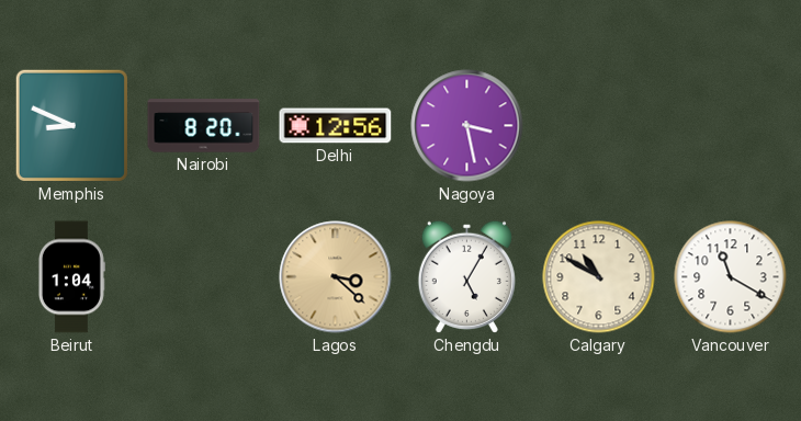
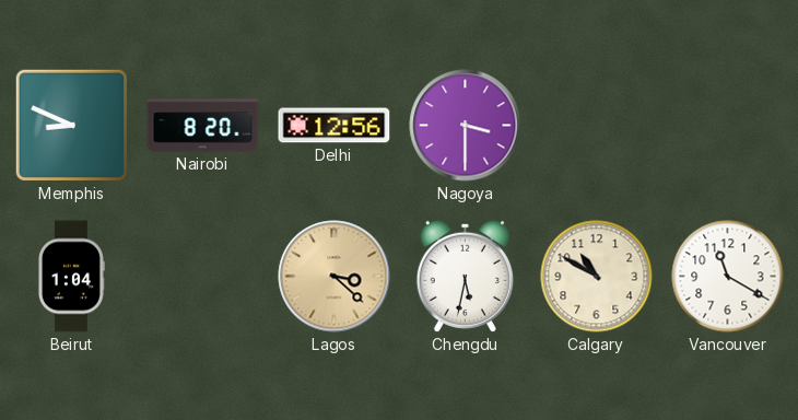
Nagoya: 3:28 -> 3:30
Chengdu: 5:05 -> 5:32
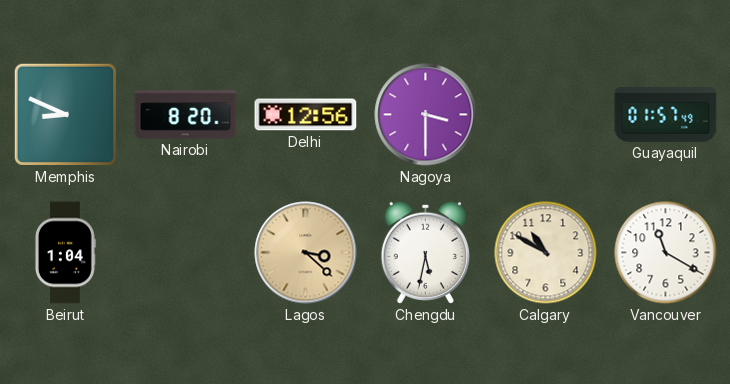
Guayaquil: none -> 01:57
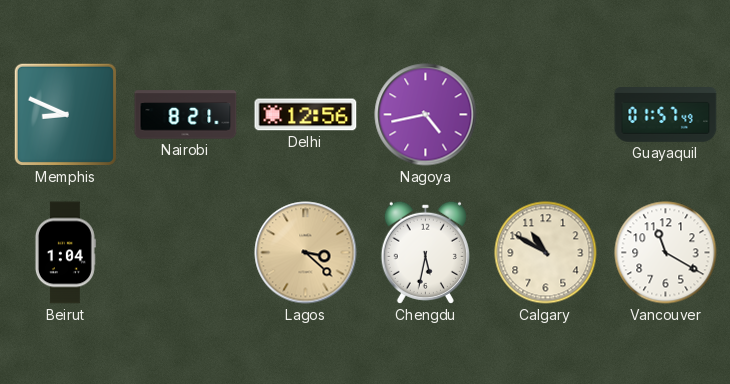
Nairobi: 8:20 -> 8:21
Nagoya: 3:30 -> 4:43
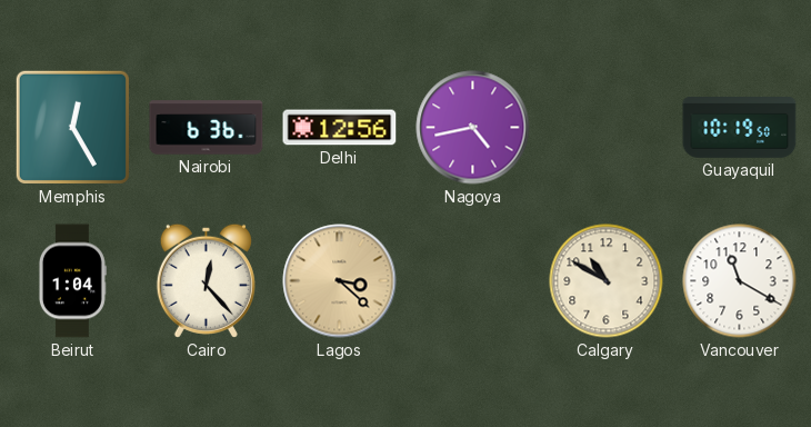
Memphis: 8:49 -> 12:25
Nairobi: 8:21 -> 6:36
Guayaquil: 01:57 -> 10:19
Cairo: none -> 12:23
Chengdu: 5:32 -> none
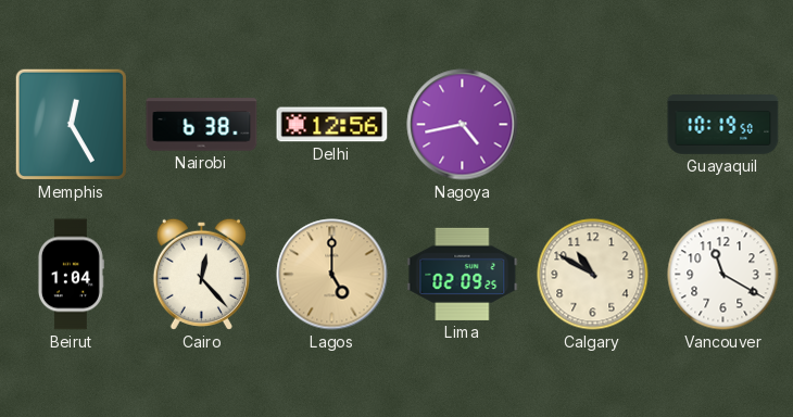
Nairobi: 6:36 -> 6:38
Lagos: 3:22 -> 5:00
Lima: none -> 02:09
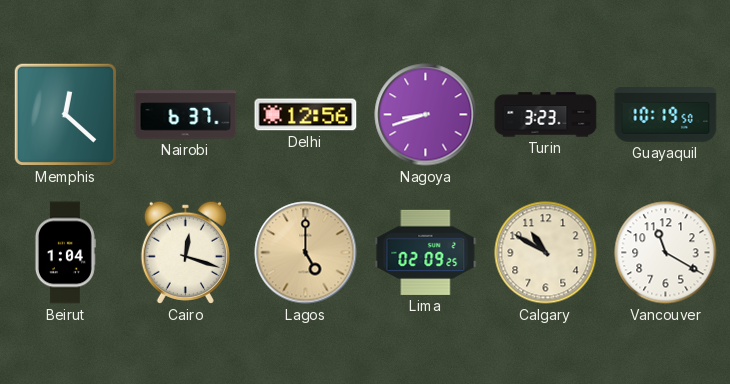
Memphis: 12:25 -> 12:22
Nairobi: 6:38 -> 6:37
Nagoya: 4:43 -> 8:42
Turin: none -> 3:23
Cairo: 12:23 -> 12:18
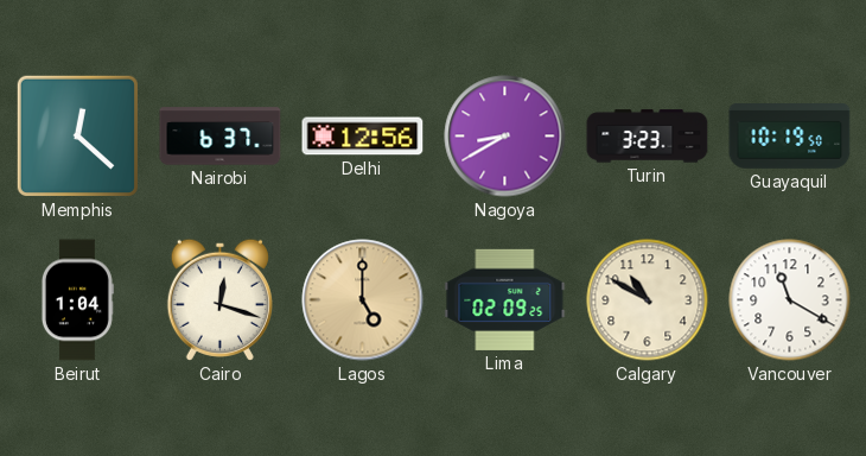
Nagoya: 8:42 -> 8:40
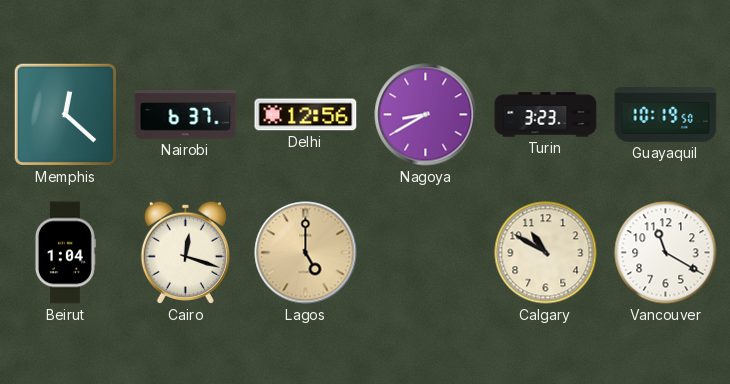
Lima: 02:09 -> none
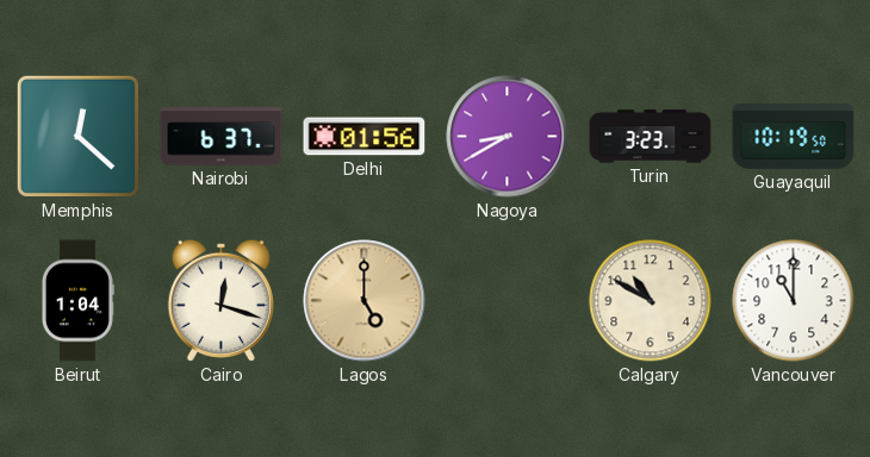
Delhi: 12:56 -> 01:56
Vancouver: 11:20 -> 11:00
